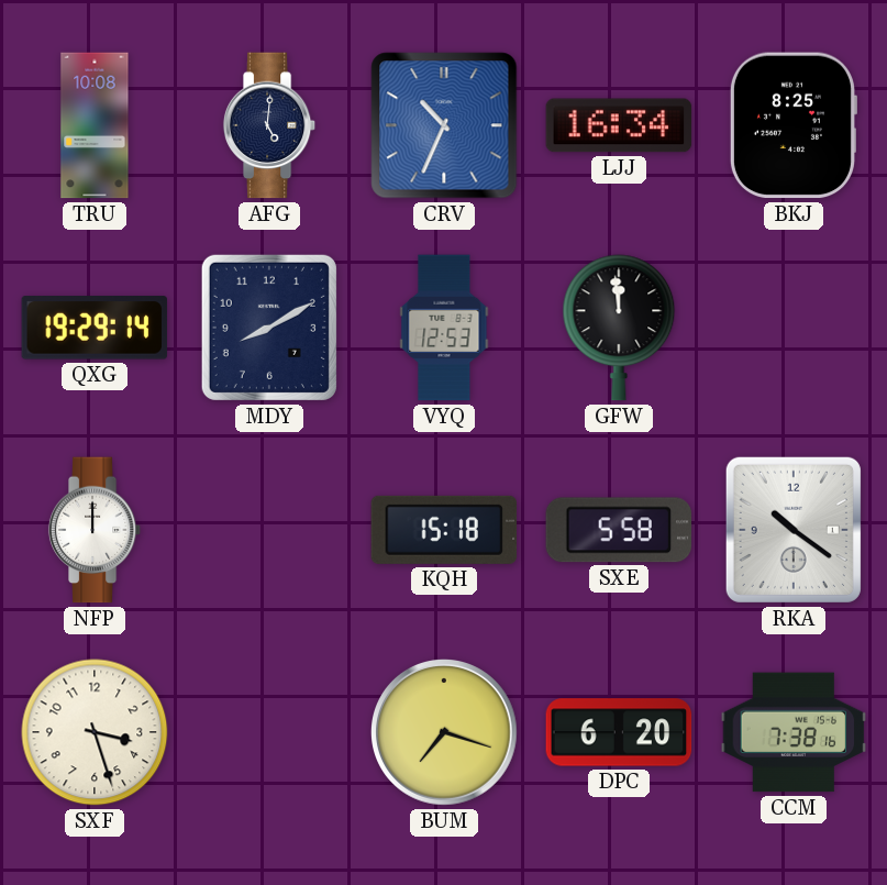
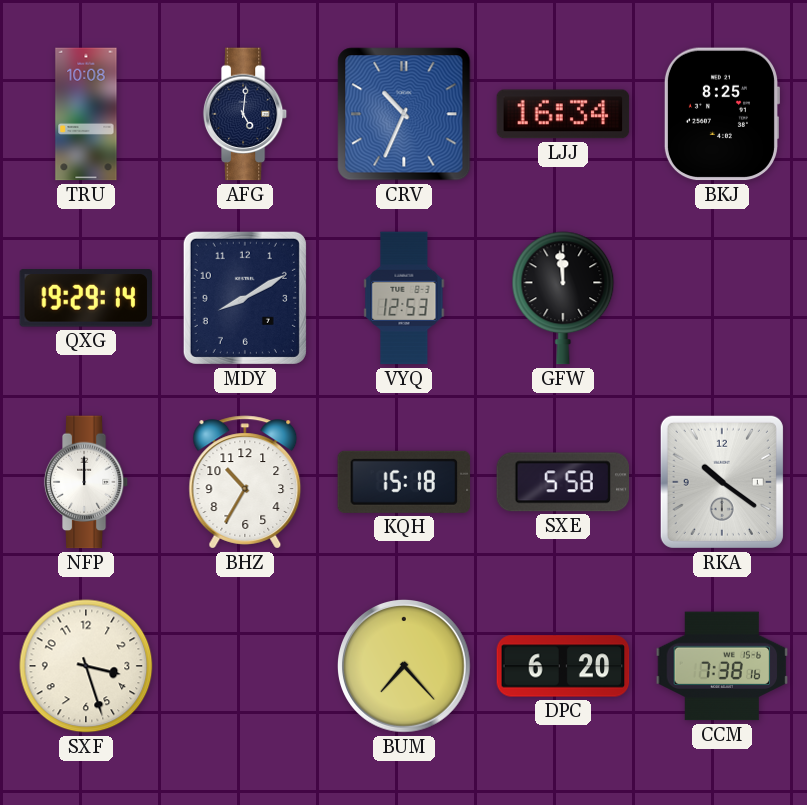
BHZ: none -> 10:35
BUM: 7:18 -> 7:23
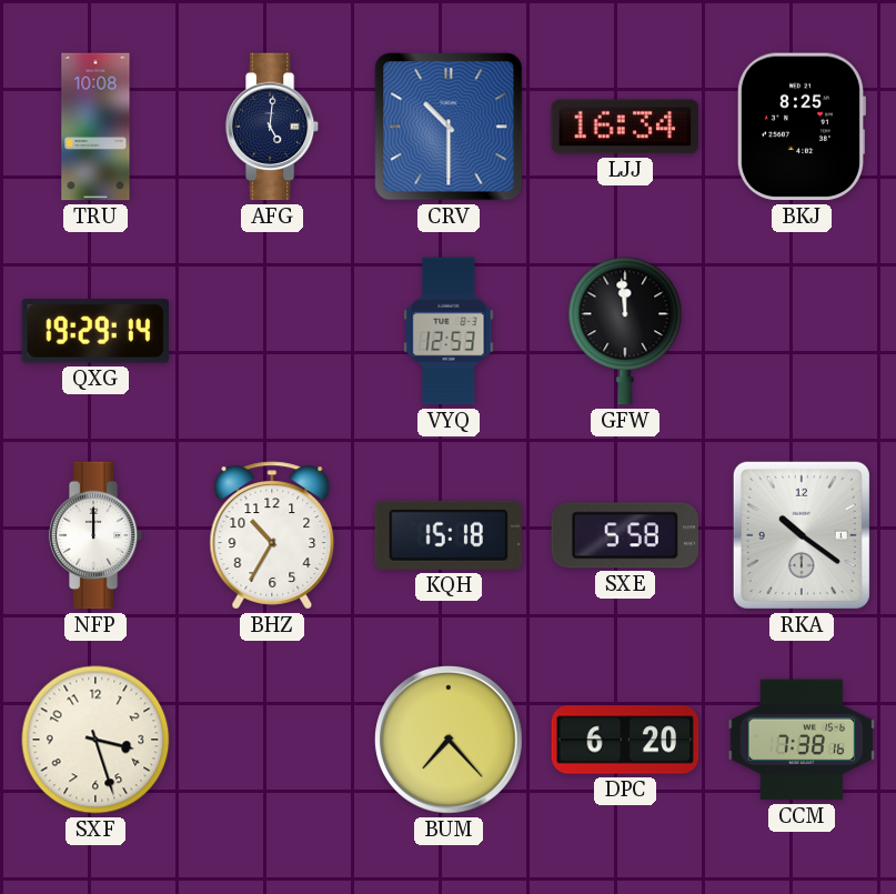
CRV: 10:34 -> 10:30
MDY: 8:10 -> none
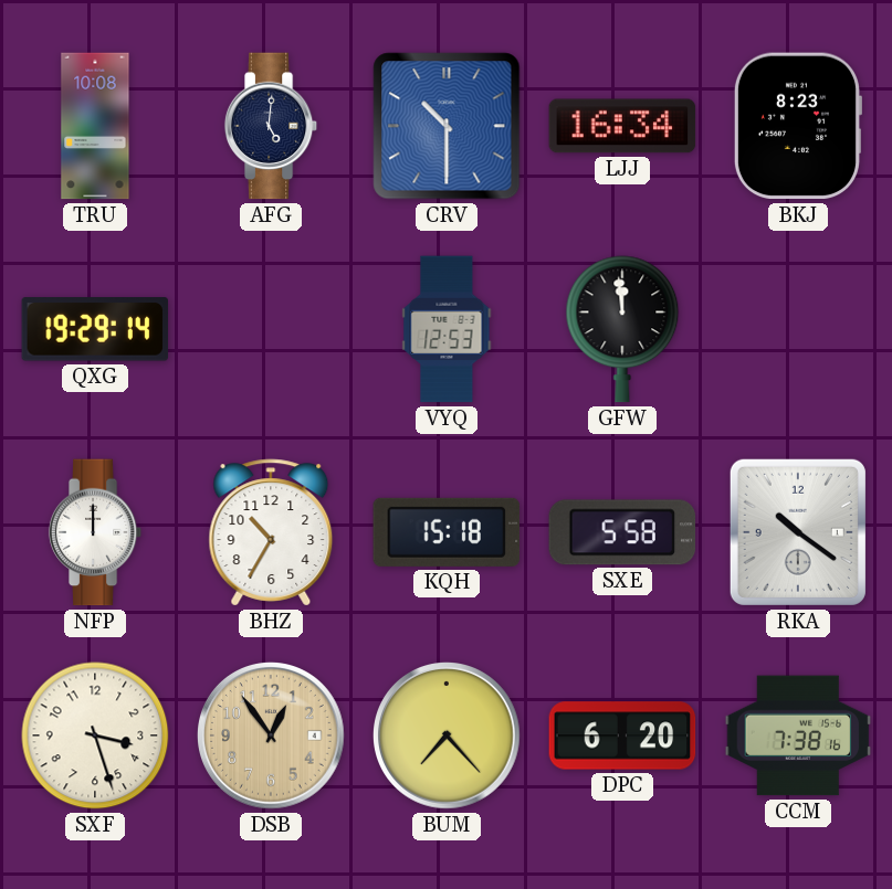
BKJ: 8:25 -> 8:23
DSB: none -> 12:54
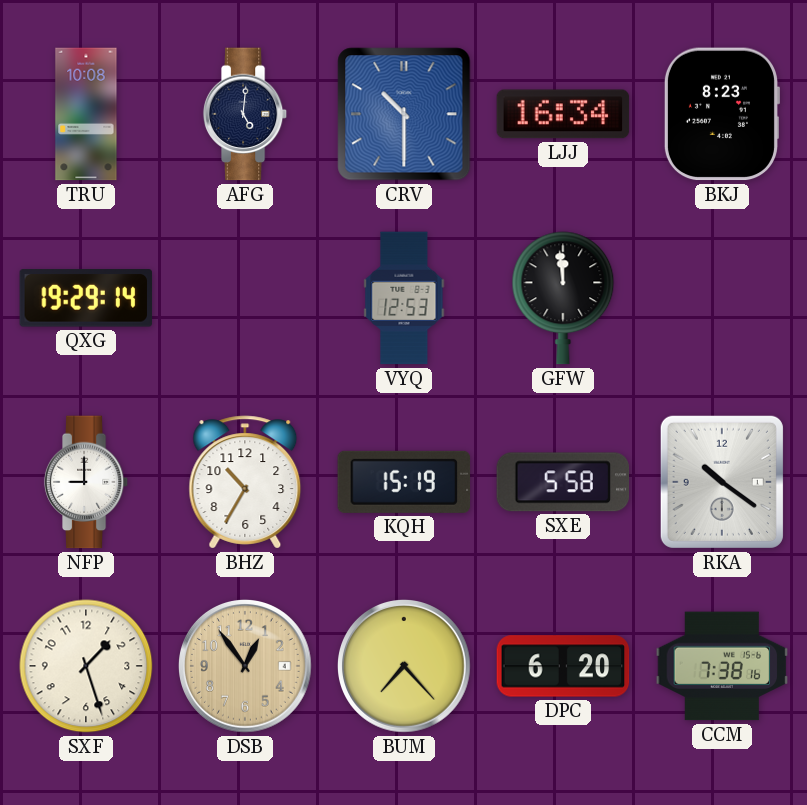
NFP: 12:00 -> 9:00
KQH: 15:18 -> 15:19
SXF: 3:27 -> 1:27
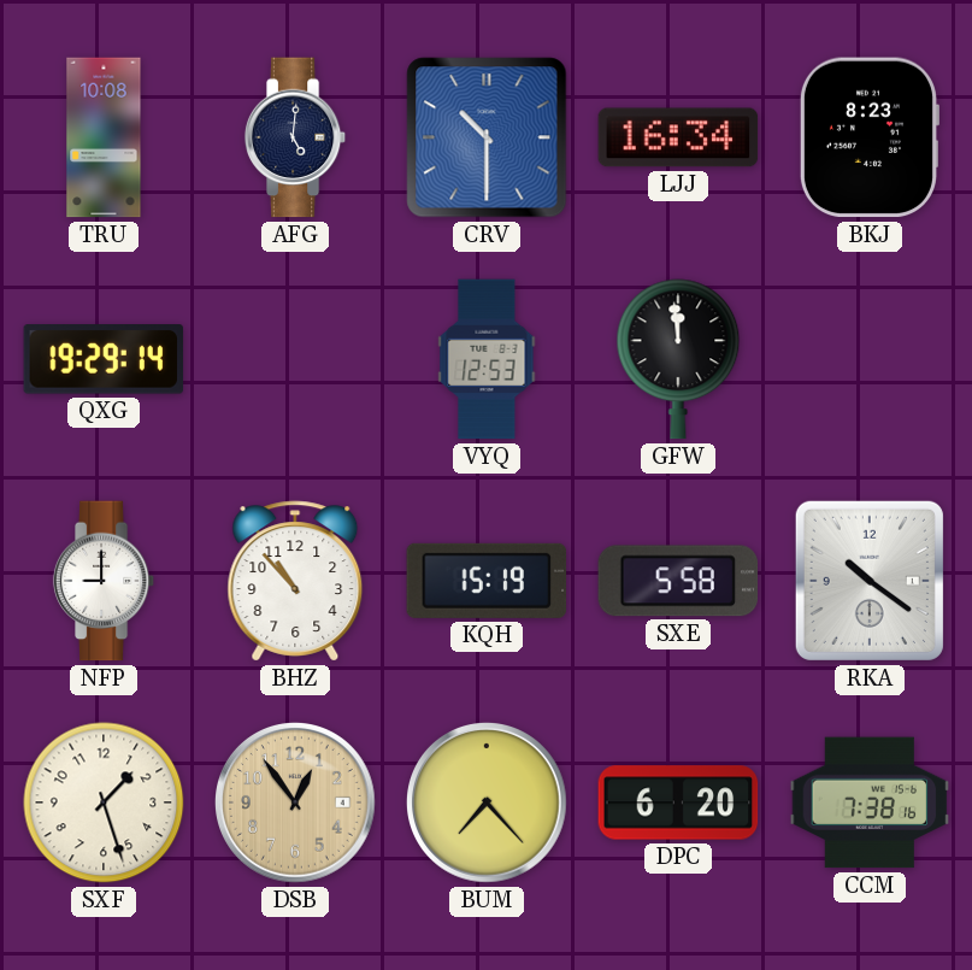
BHZ: 10:35 -> 10:53
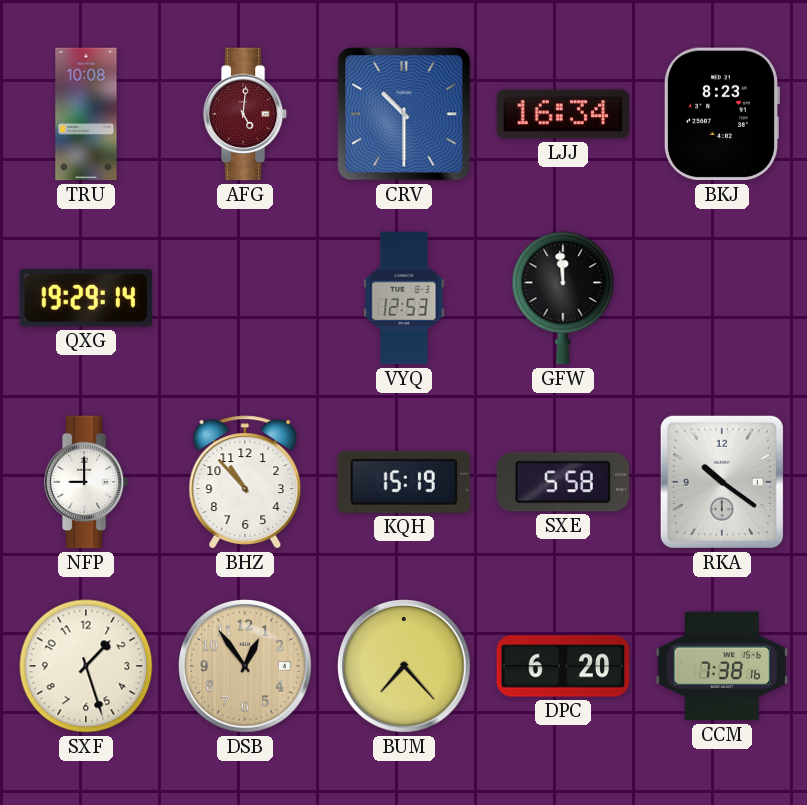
AFG dial: navy -> burgundy
